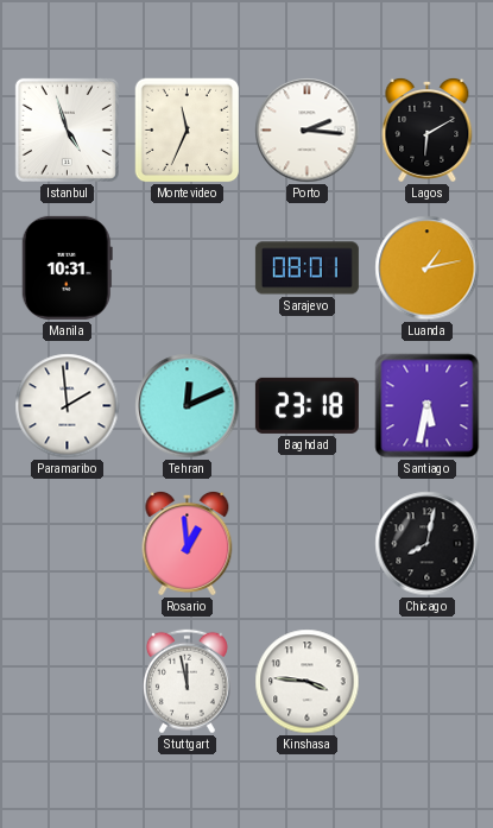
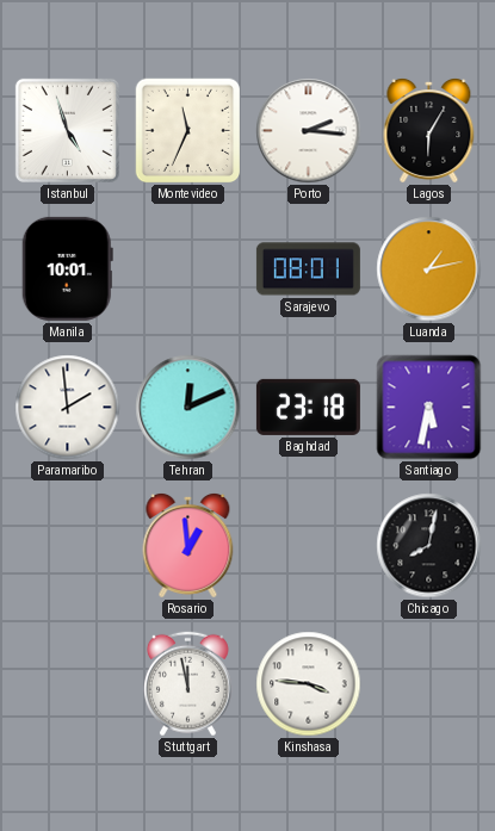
Lagos: 6:10 -> 6:05
Manila: 10:31 -> 10:01
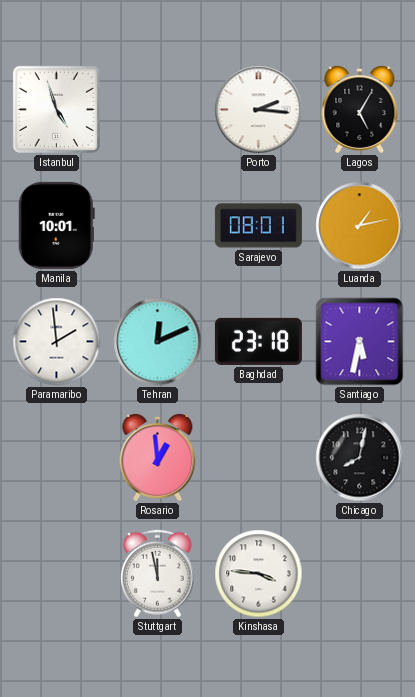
Montevideo: 11:34 -> none
Lagos: 6:05 -> 5:05
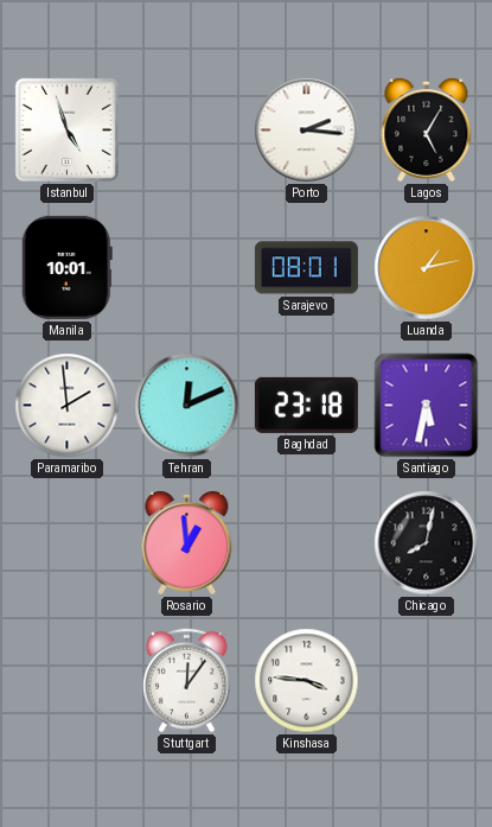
Stuttgart: 11:58 -> 12:06
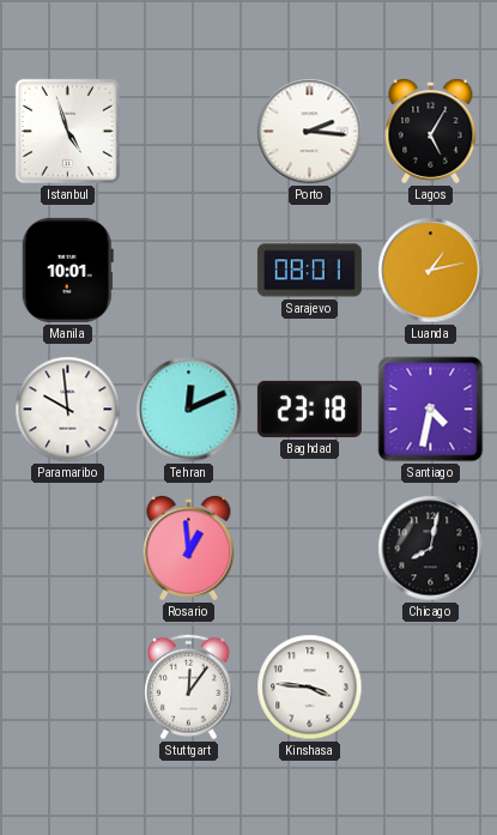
Paramaribo: 1:59 -> 9:59
Santiago: 5:32 -> 4:32
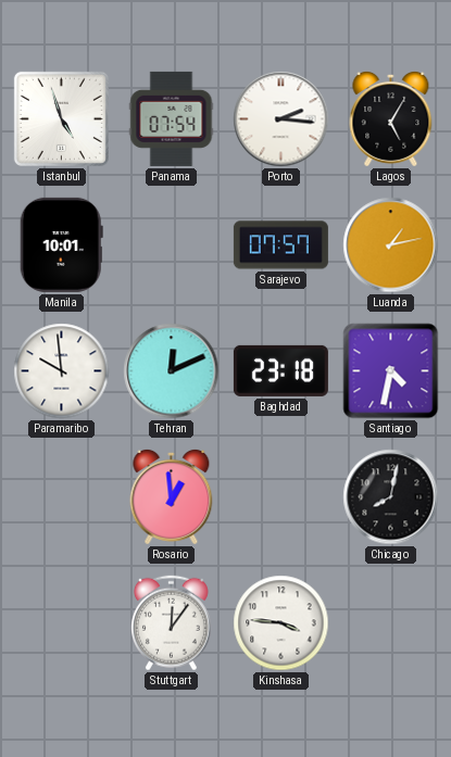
Panama: none -> 07:54
Sarajevo: 08:01 -> 07:57
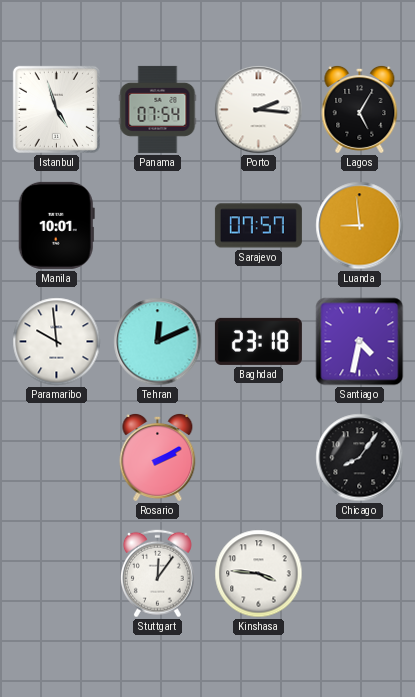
Luanda: 1:13 -> 8:59
Rosario: 12:59 -> 2:10
Chicago: 8:02 -> 8:06
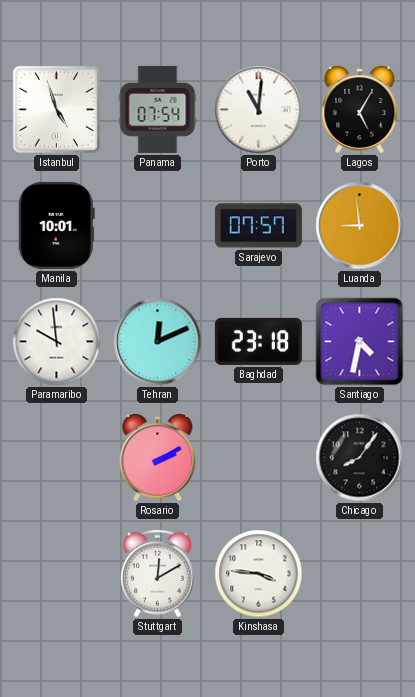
Porto: 2:16 -> 11:01
Stuttgart: 12:06 -> 12:10
